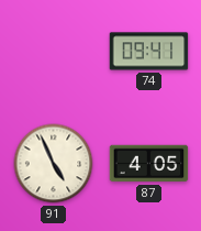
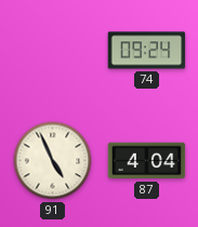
74: 09:41 -> 09:24
87: 4:05 -> 4:04
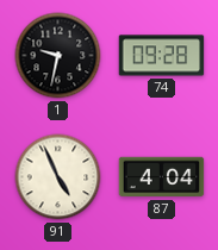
1: none -> 9:32
74: 09:24 -> 09:28
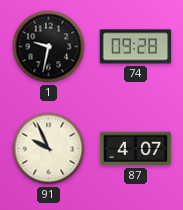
91: 4:56 -> 9:56
87: 4:04 -> 4:07
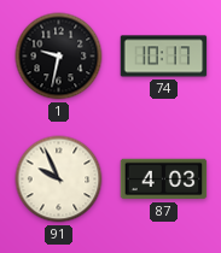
74: 09:28 -> 10:17
87: 4:07 -> 4:03
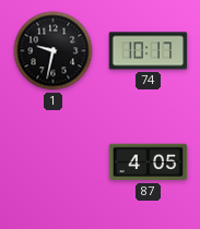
91: 9:56 -> none
87: 4:03 -> 4:05
